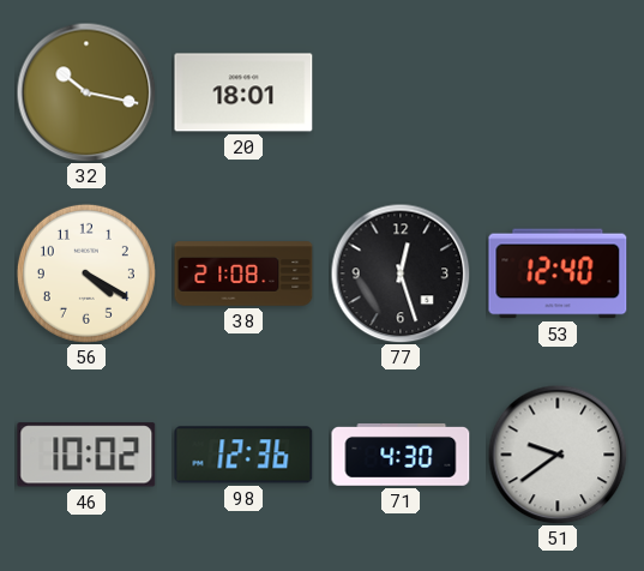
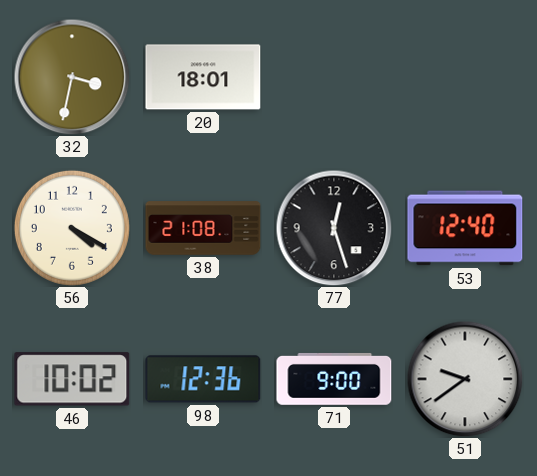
32: 10:17 -> 3:32
71: 4:30 -> 9:00
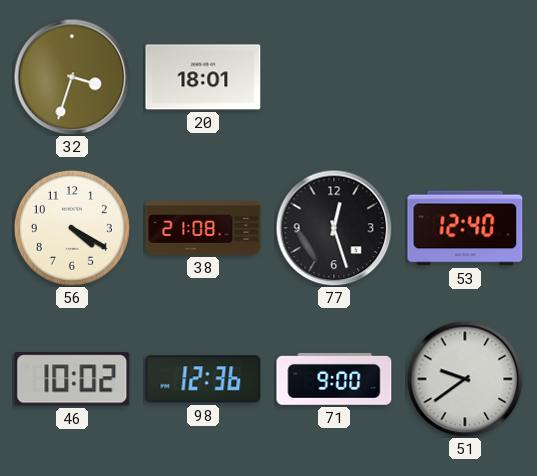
32: 3:32 -> 3:33
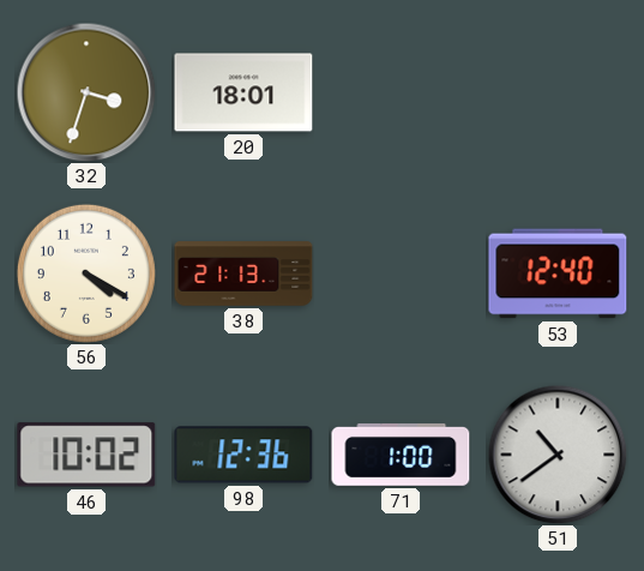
38: 21:08 -> 21:13
77: 12:27 -> none
71: 9:00 -> 1:00
51: 9:39 -> 10:39
